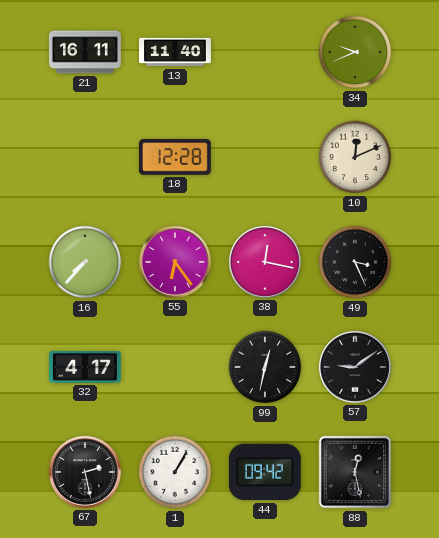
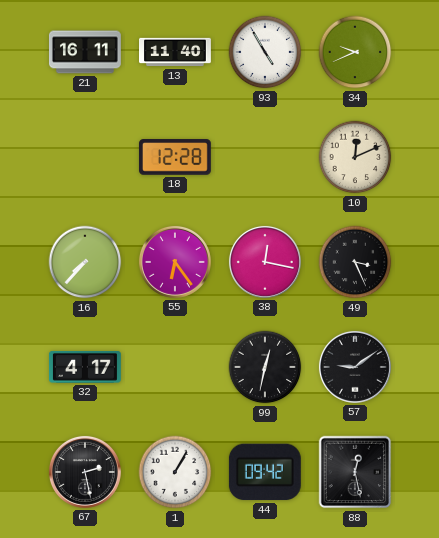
93: none -> 4:55
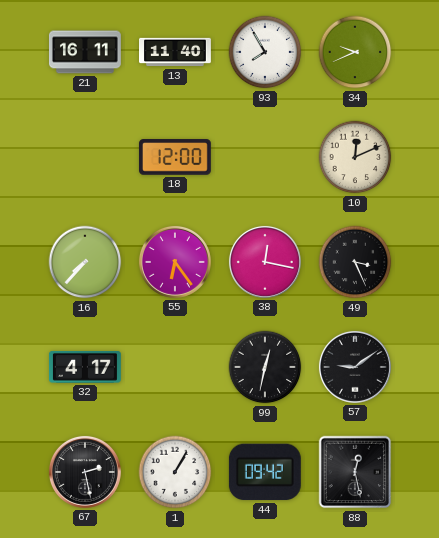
93: 4:55 -> 7:55
18: 12:28 -> 12:00
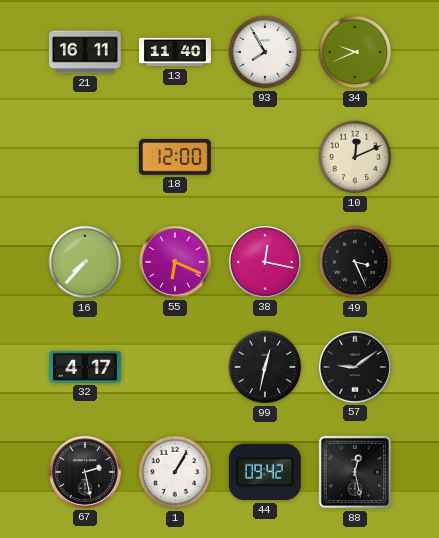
55: 6:24 -> 6:19
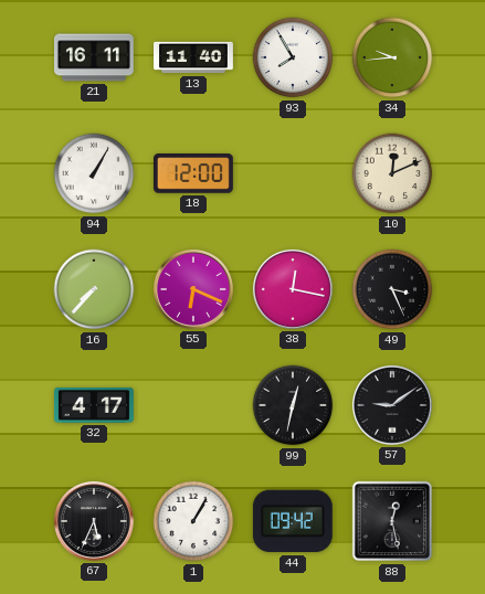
34: 9:41 -> 9:44
94: none -> 1:05
67: 2:28 -> 5:34
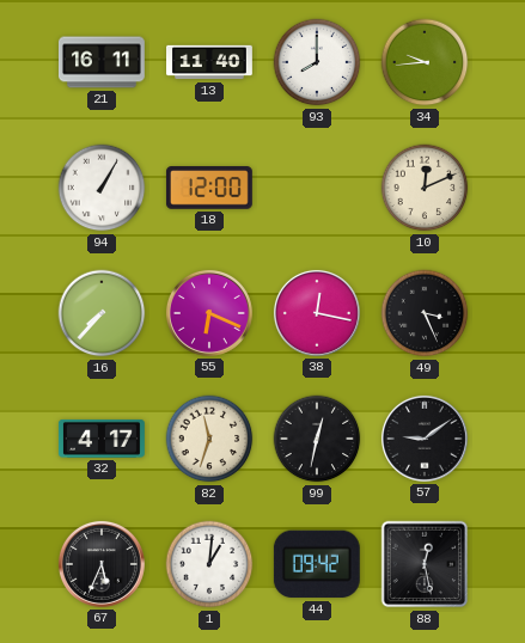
93: 7:55 -> 8:00
82: none -> 11:33
1: 1:05 -> 1:01
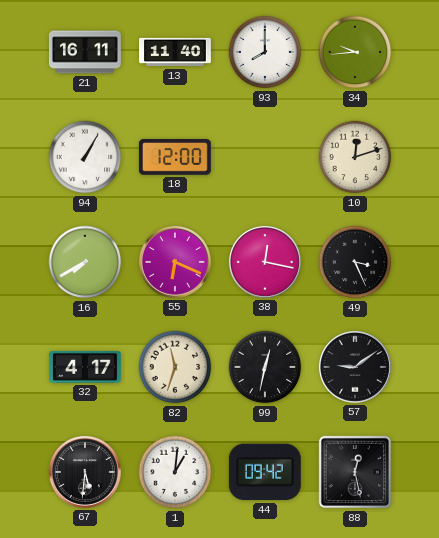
10: 12:11 -> 12:12
16: 7:37 -> 7:40
67: 5:34 -> 5:31
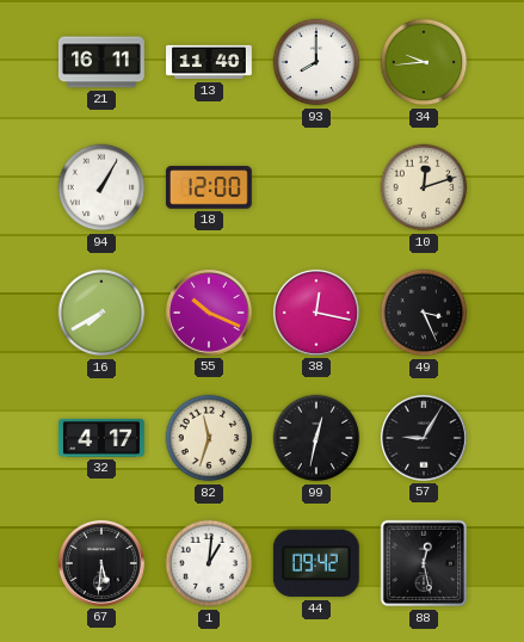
55: 6:19 -> 10:19
57: 9:09 -> 9:05
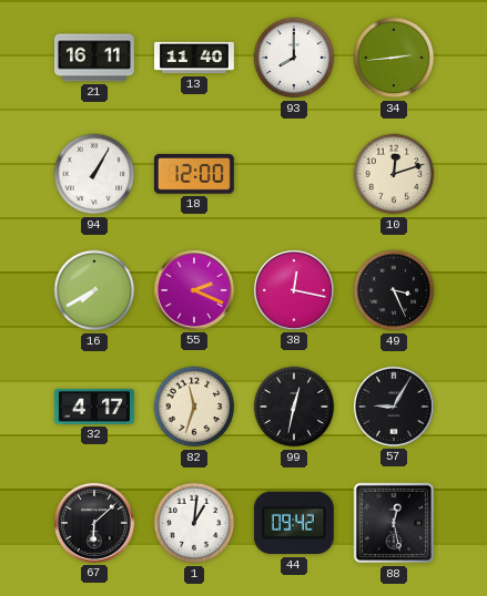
34: 9:44 -> 2:44
55: 10:19 -> 2:19
67: 5:31 -> 6:08
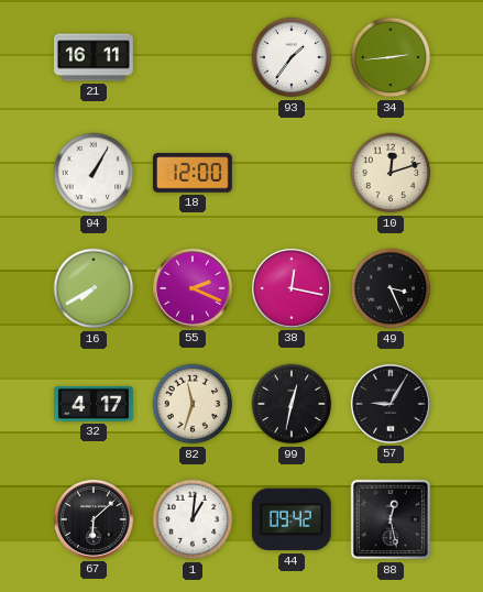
13: 11:40 -> none
93: 8:00 -> 1:36
